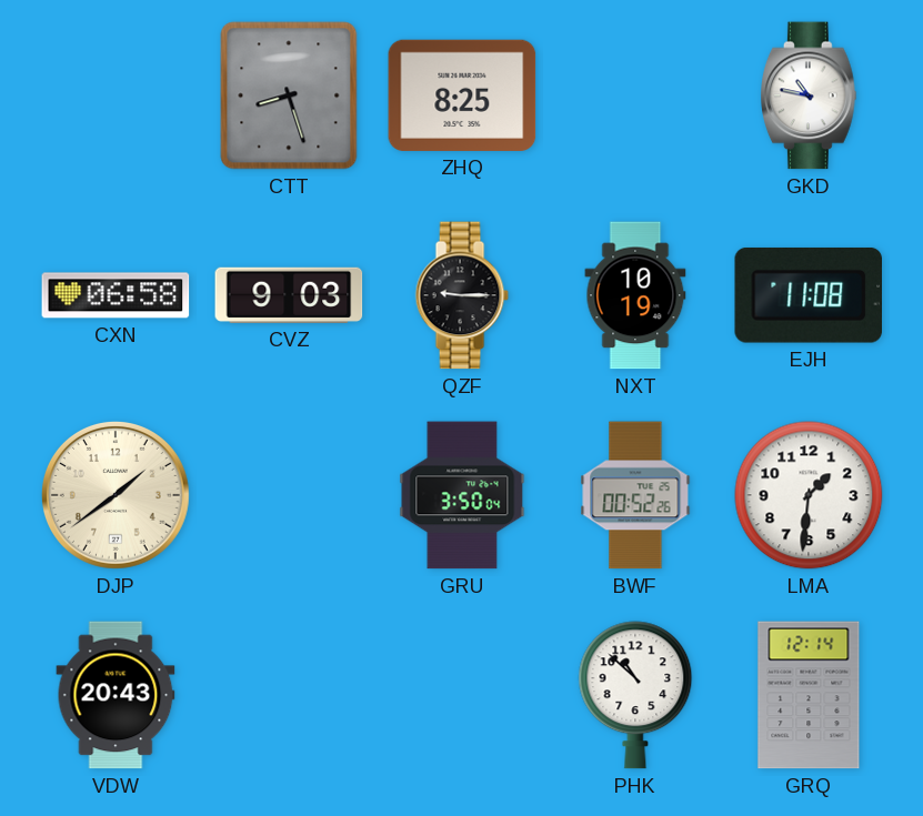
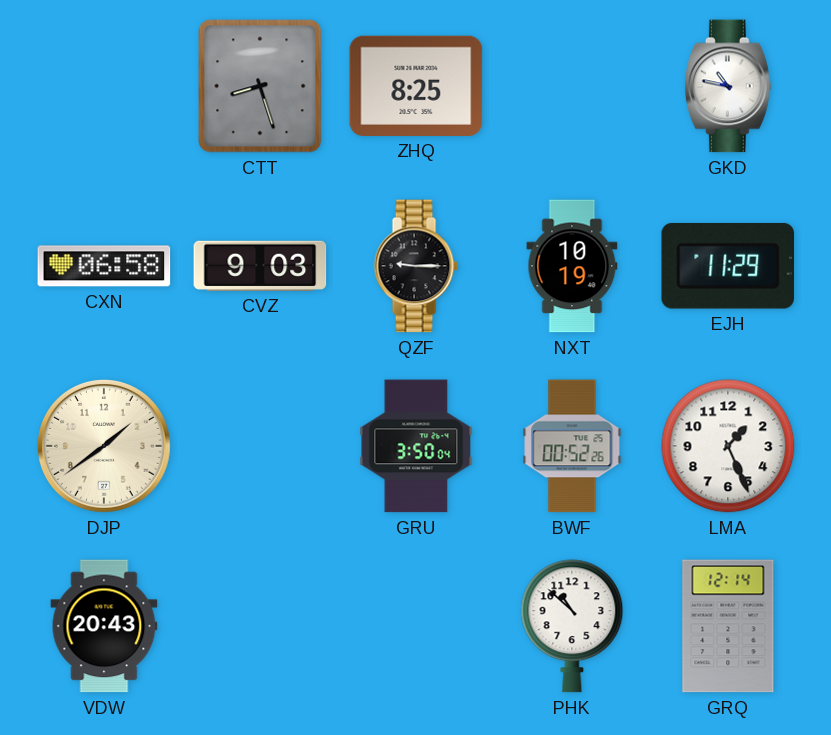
EJH: 11:08 -> 11:29
LMA: 1:31 -> 1:26
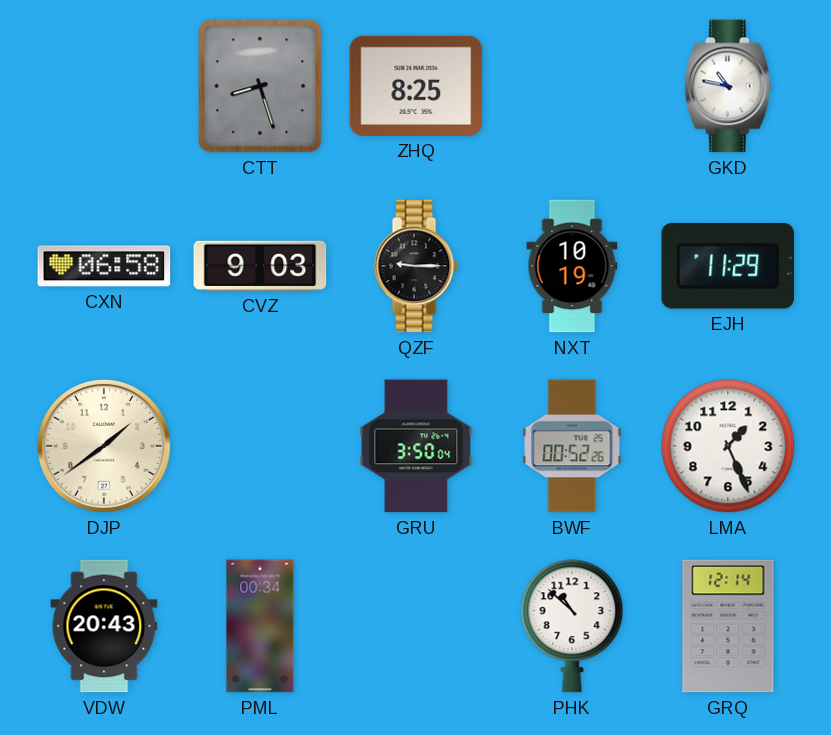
PML: none -> 00:34
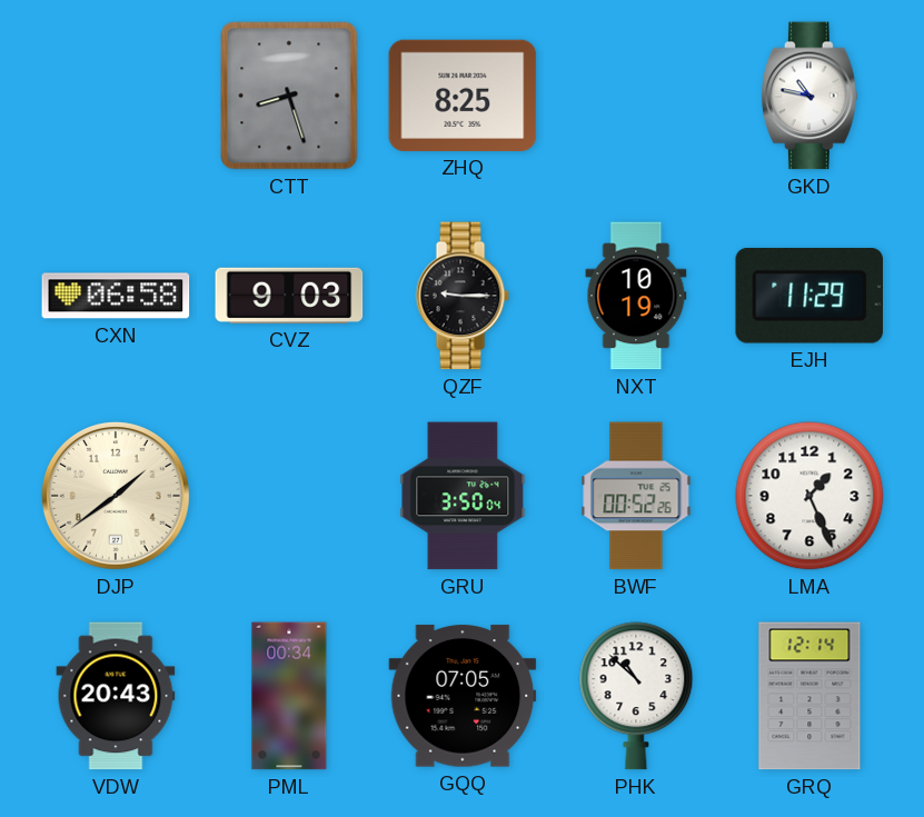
GQQ: none -> 07:05
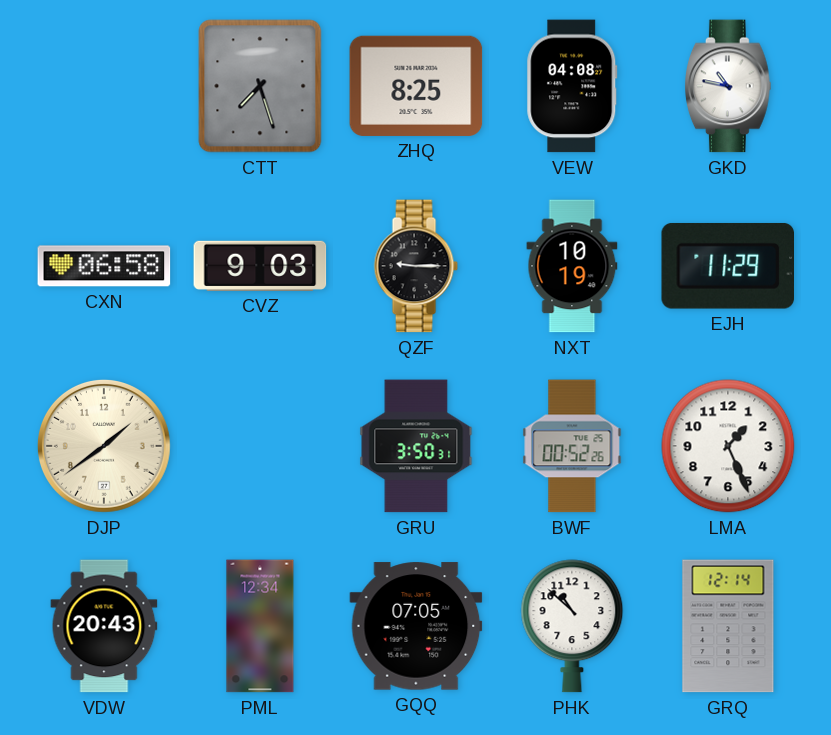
CTT: 8:27 -> 7:27
VEW: none -> 04:08
GRU: 3:50:04 -> 3:50:31
PML: 00:34 -> 12:34
